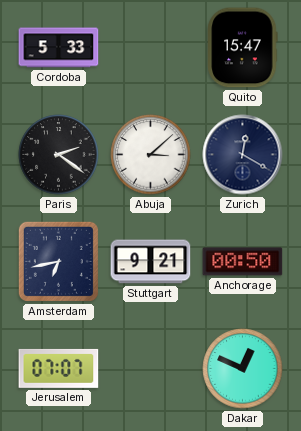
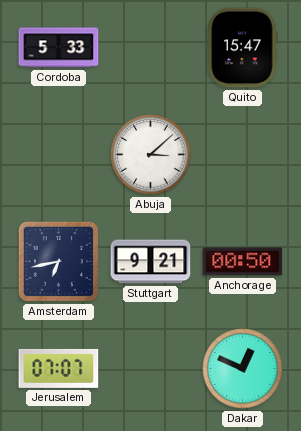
Paris: 2:21 -> none
Zurich: 12:20 -> none
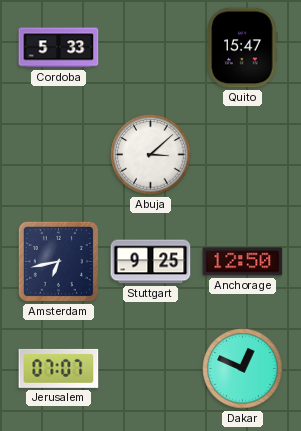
Stuttgart: 9:21 -> 9:25
Anchorage: 00:50 -> 12:50
